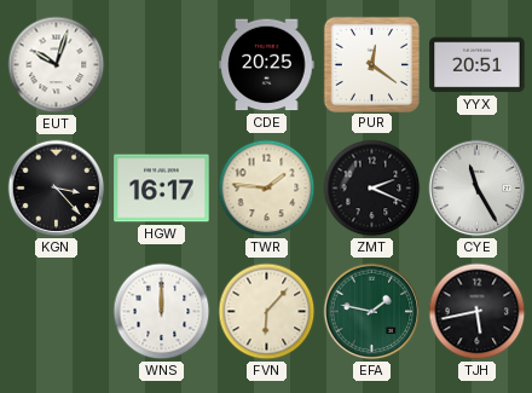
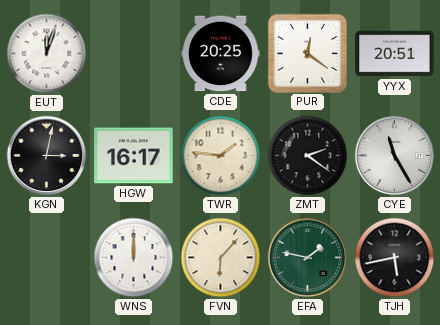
EUT: 10:03 -> 12:03
KGN: 3:23 -> 3:02
ZMT: 2:19 -> 2:21
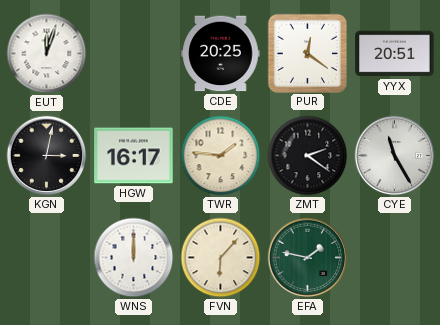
TJH: 5:43 -> none
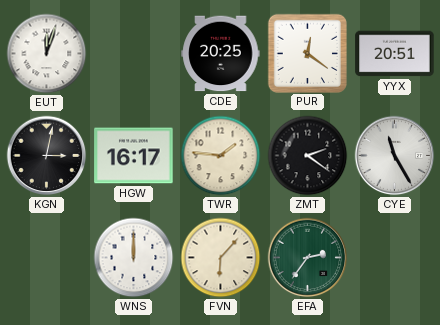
EFA: 1:47 -> 2:36
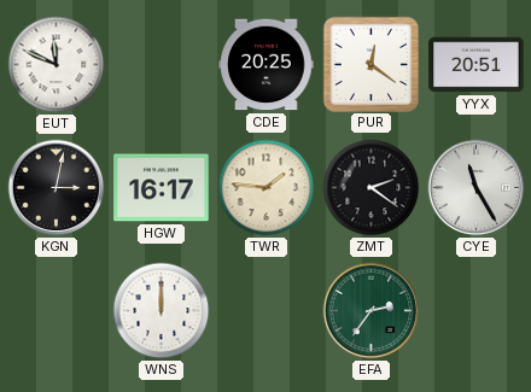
EUT: 12:03 -> 11:49
FVN: 6:07 -> none
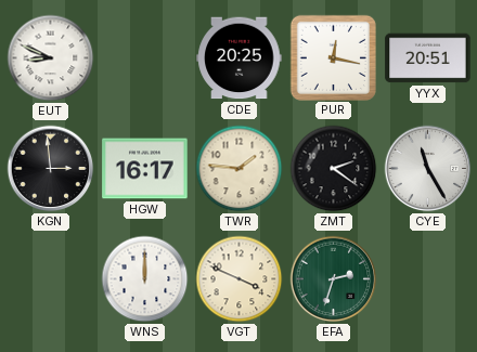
EUT: 11:49 -> 8:49
PUR: 12:21 -> 12:17
KGN: 3:02 -> 2:59
VGT: none -> 3:49
EFA: 2:36 -> 2:33
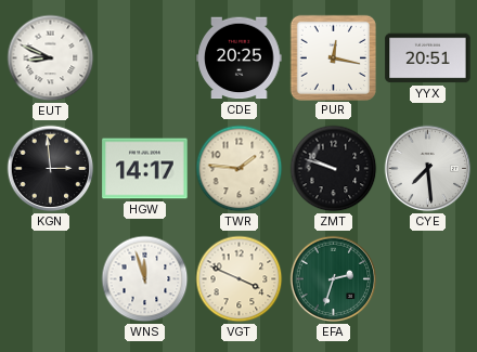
HGW: 16:17 -> 14:17
ZMT: 2:21 -> 9:48
CYE: 11:25 -> 7:29
WNS: 12:00 -> 11:57
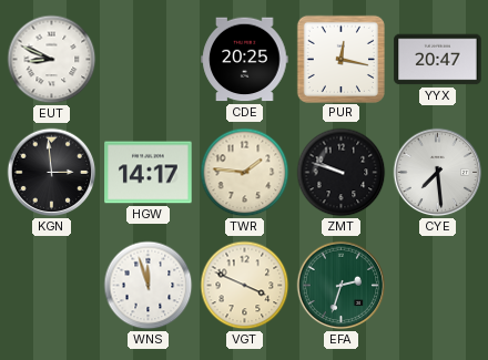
YYX: 20:51 -> 20:47
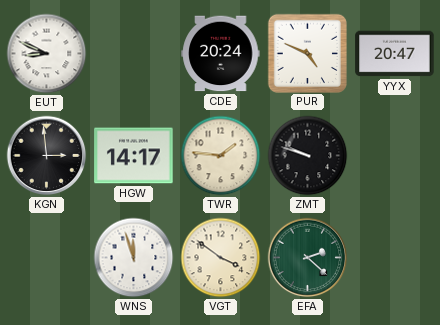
CDE: 20:25 -> 20:24
PUR: 12:17 -> 4:49
CYE: 7:29 -> none
VGT: 3:49 -> 3:51
EFA: 2:33 -> 2:22
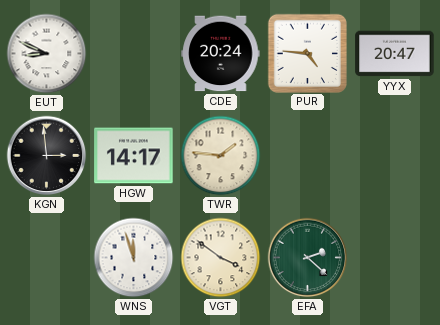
PUR: 4:49 -> 4:46
ZMT: 9:48 -> none
